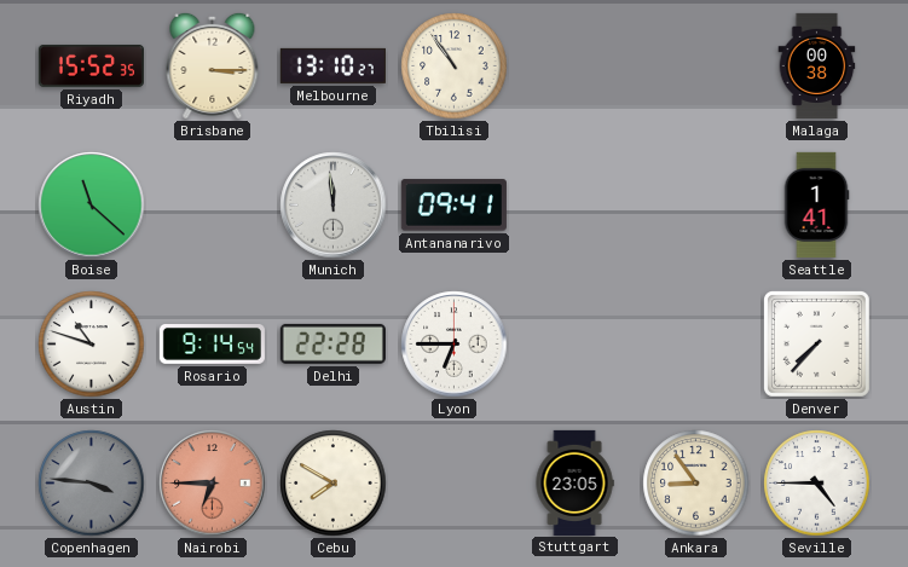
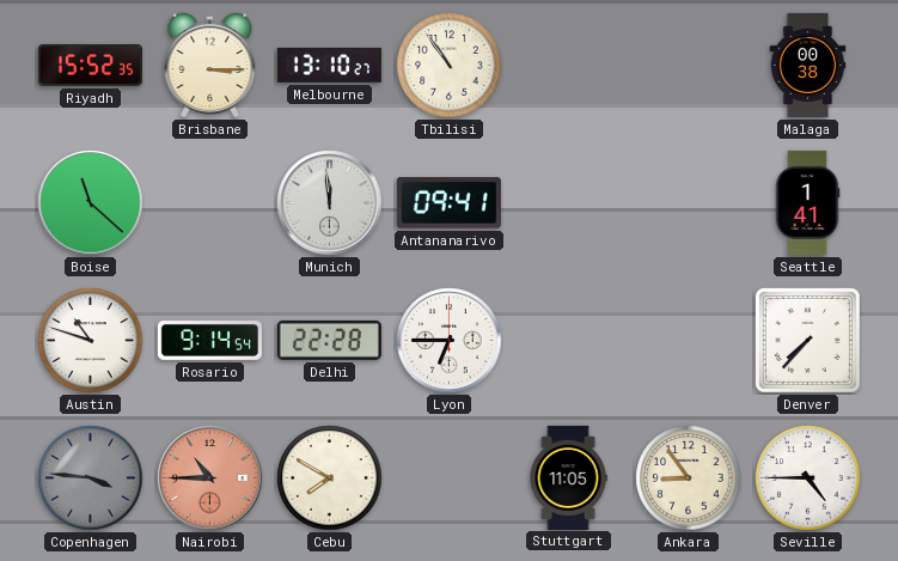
Nairobi: 6:45 -> 10:45
Stuttgart: 23:05 -> 11:05
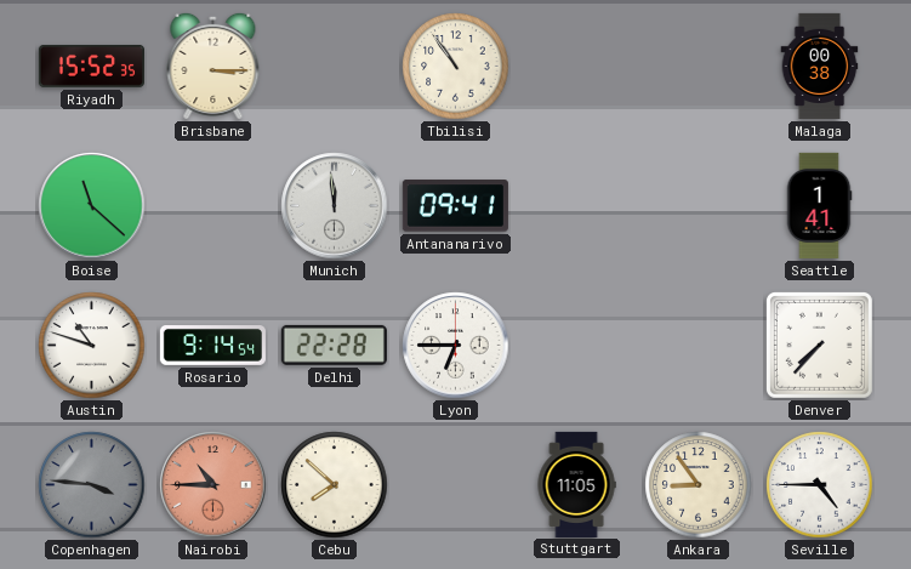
Melbourne: 13:10 -> none
Cebu: 7:50 -> 7:52
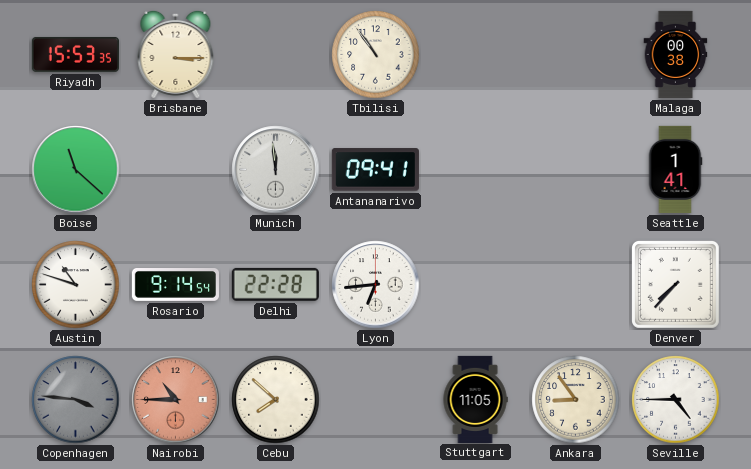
Riyadh: 15:52 -> 15:53
Lyon: 6:45 -> 6:44
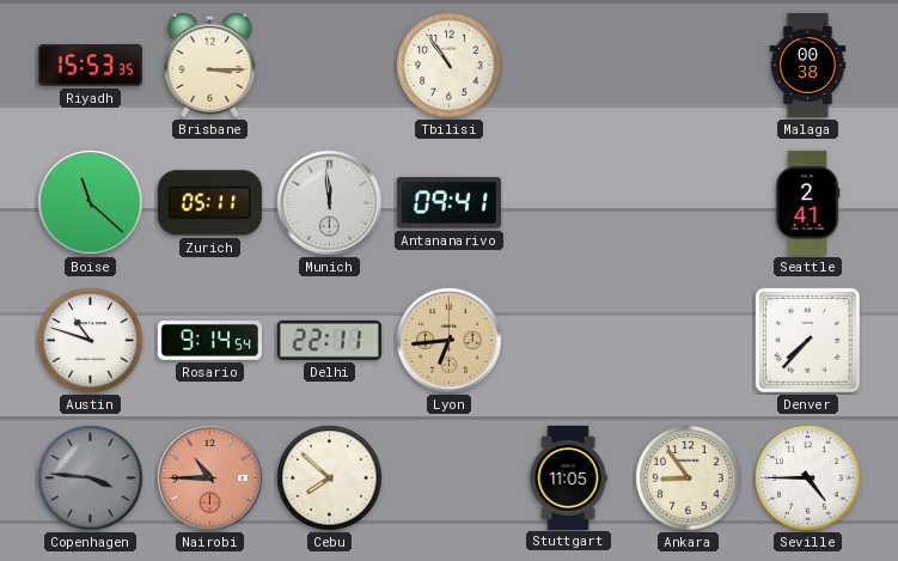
Zurich: none -> 05:11
Seattle: 1:41 -> 2:41
Delhi: 22:28 -> 22:11
Lyon dial: white -> champagne
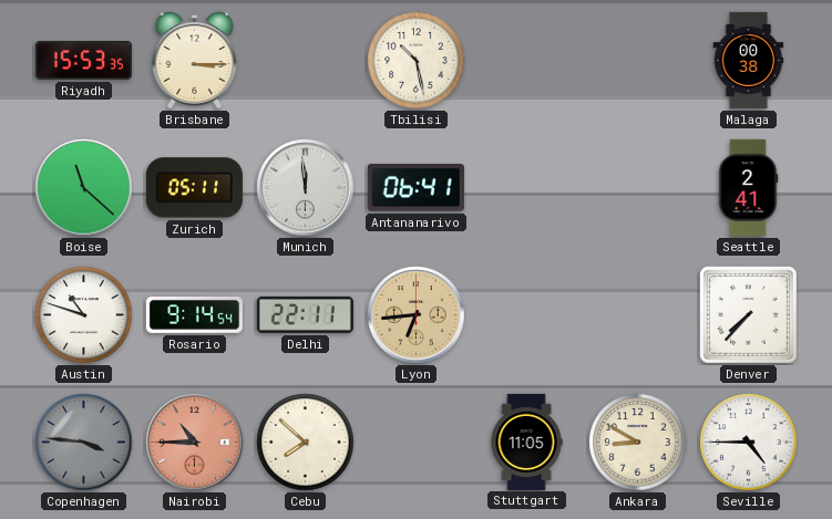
Tbilisi: 10:54 -> 10:28
Antananarivo: 09:41 -> 06:41
Ankara: 8:54 -> 8:50
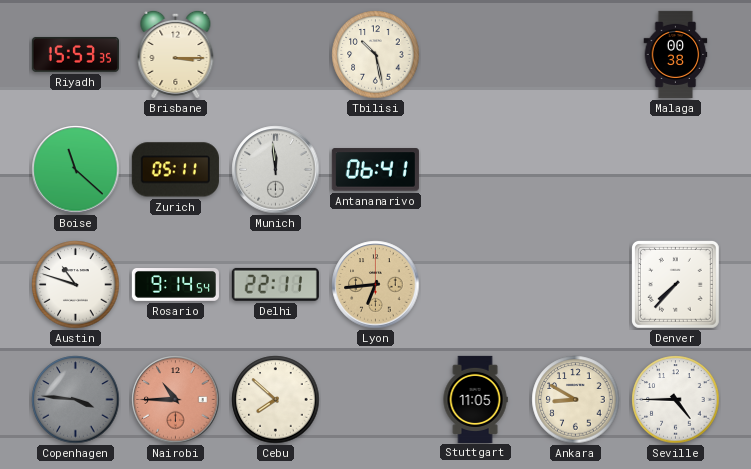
Seattle: 2:41 -> none
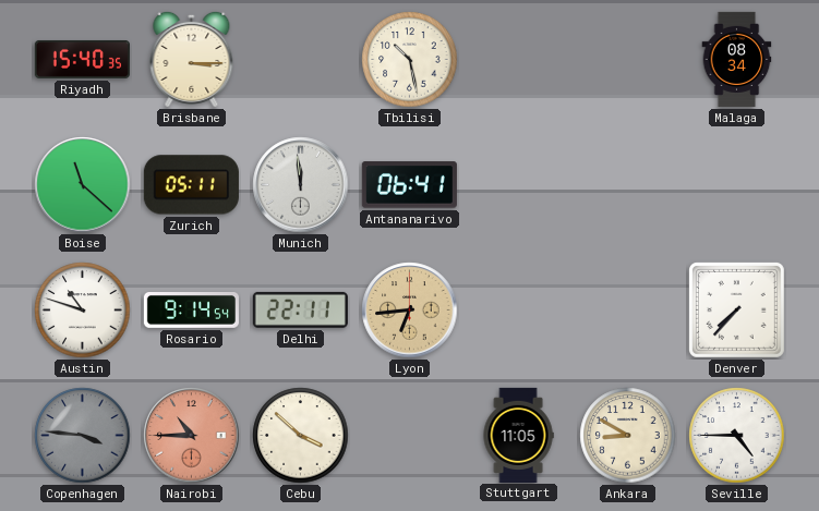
Riyadh: 15:53 -> 15:40
Malaga: 00:38 -> 08:34
Cebu: 7:52 -> 3:52
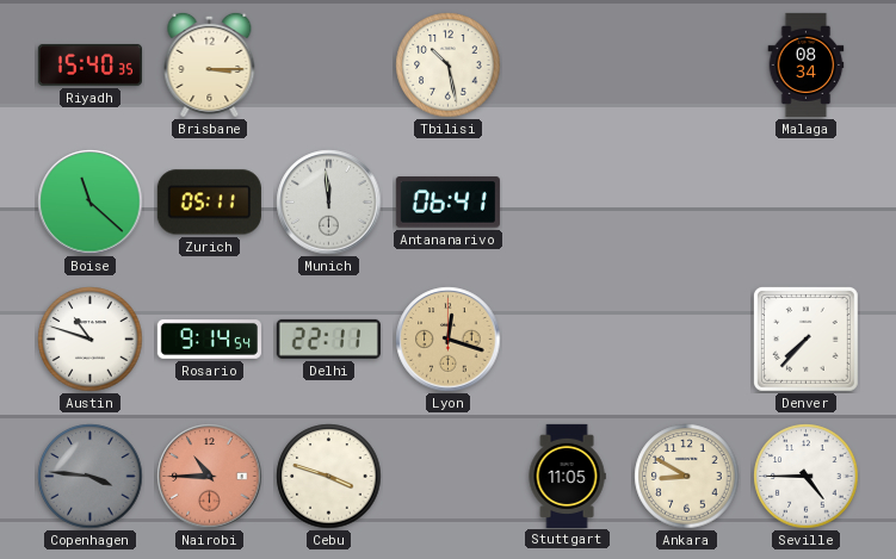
Lyon: 6:44 -> 12:18
Cebu: 3:52 -> 3:48
